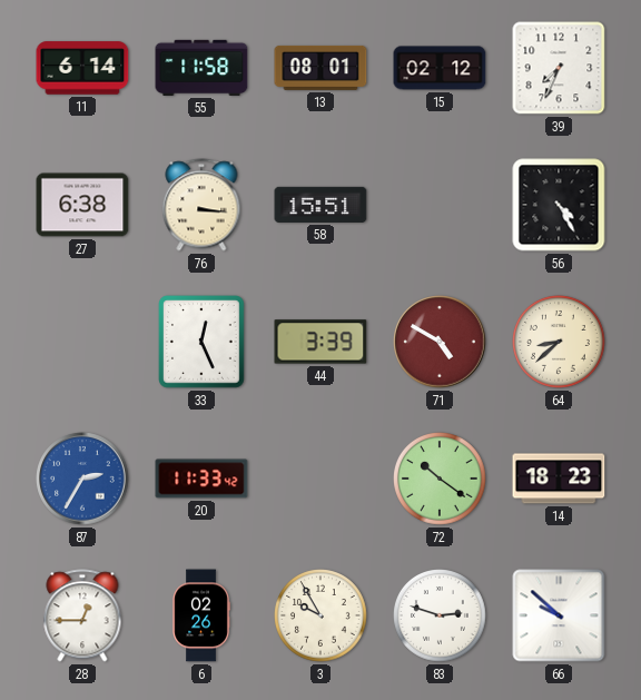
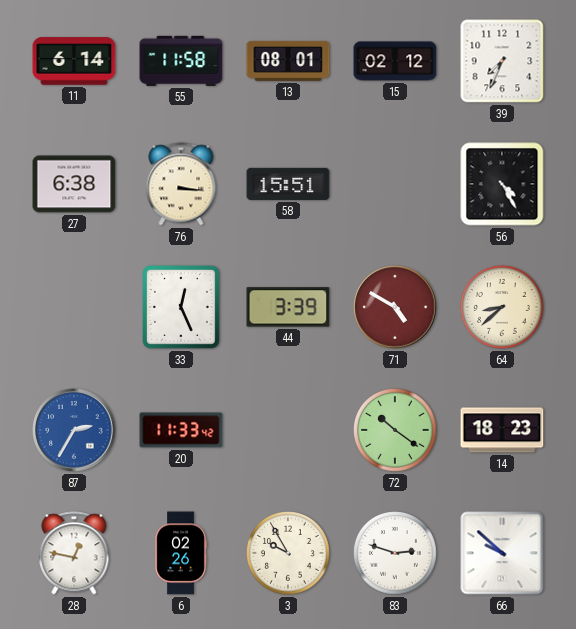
28: 12:45 -> 12:47
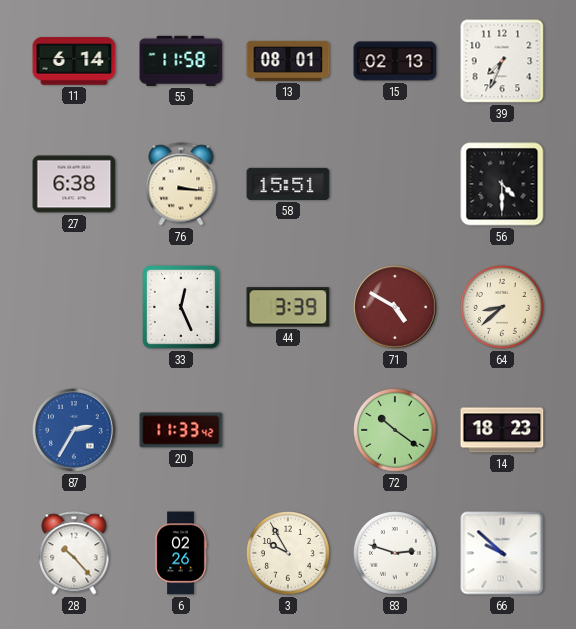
15: 02:12 -> 02:13
56: 4:25 -> 4:30
28: 12:47 -> 10:23
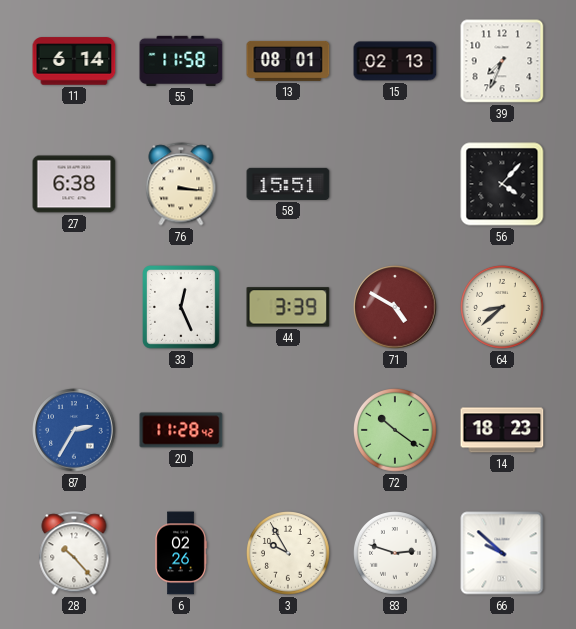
56: 4:30 -> 4:07
20: 11:33 -> 11:28
